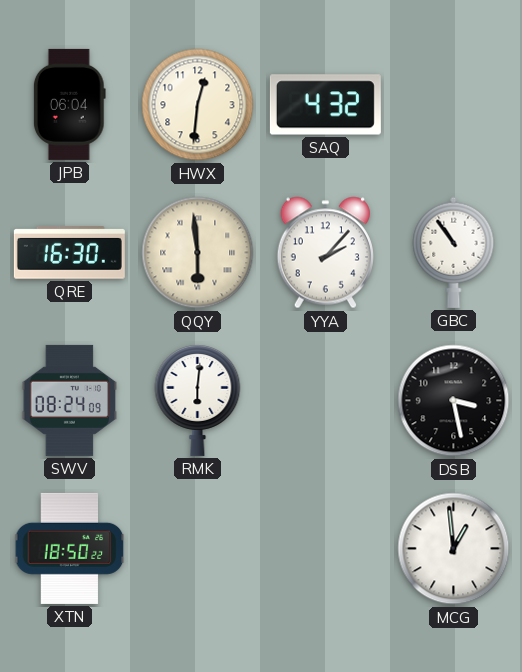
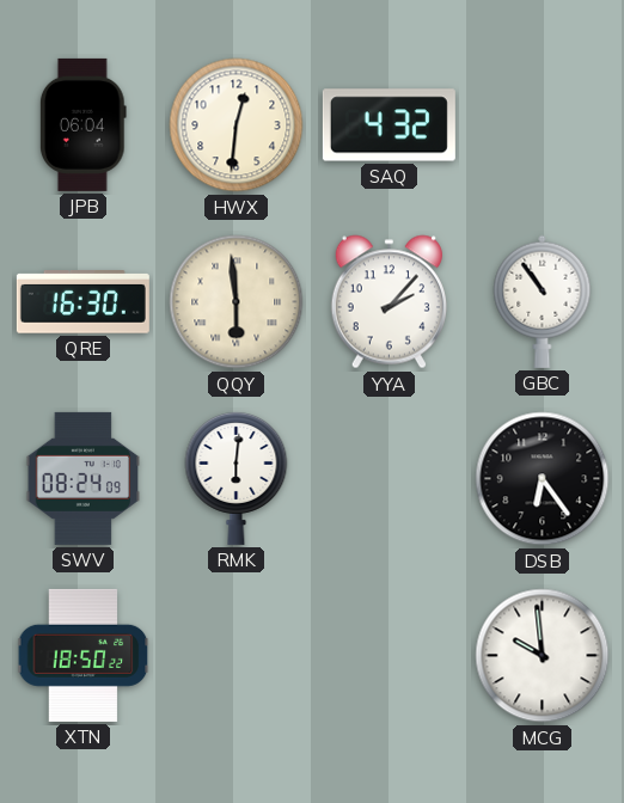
DSB: 3:28 -> 6:24
MCG: 12:59 -> 9:59
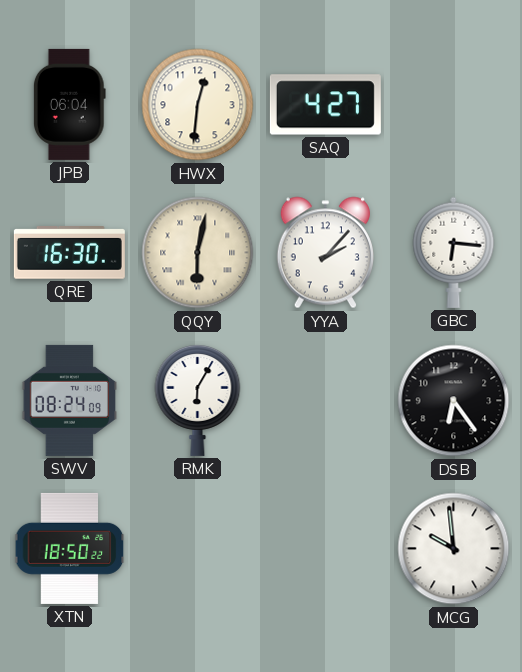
SAQ: 4:32 -> 4:27
QQY: 5:59 -> 6:02
GBC: 10:54 -> 6:16
RMK: 6:01 -> 6:05
